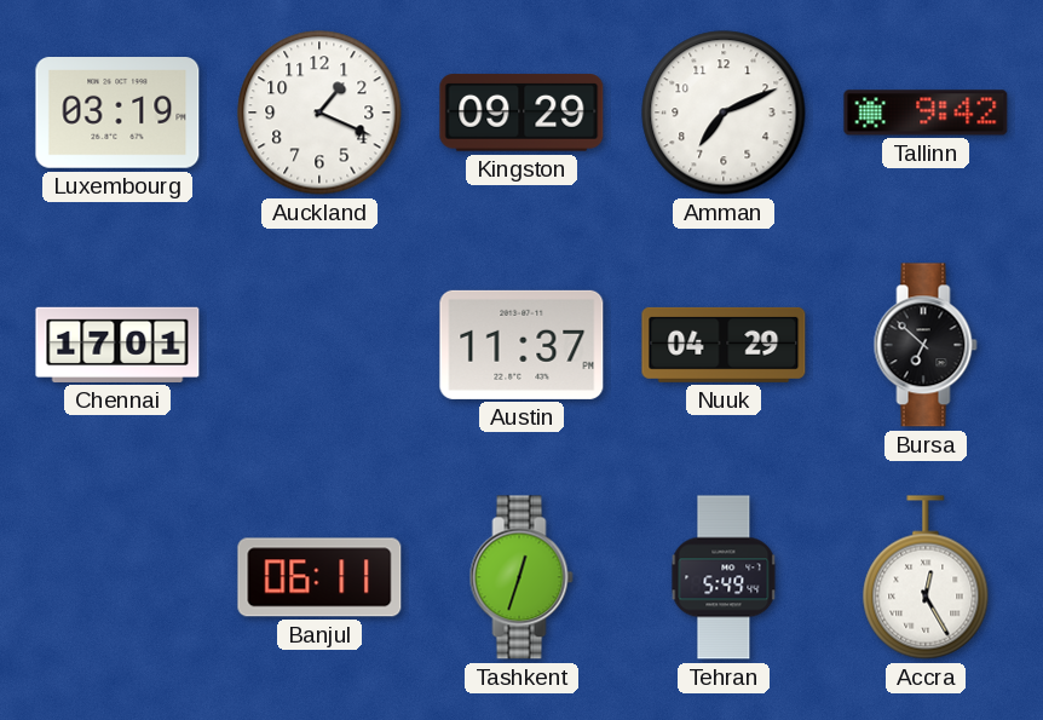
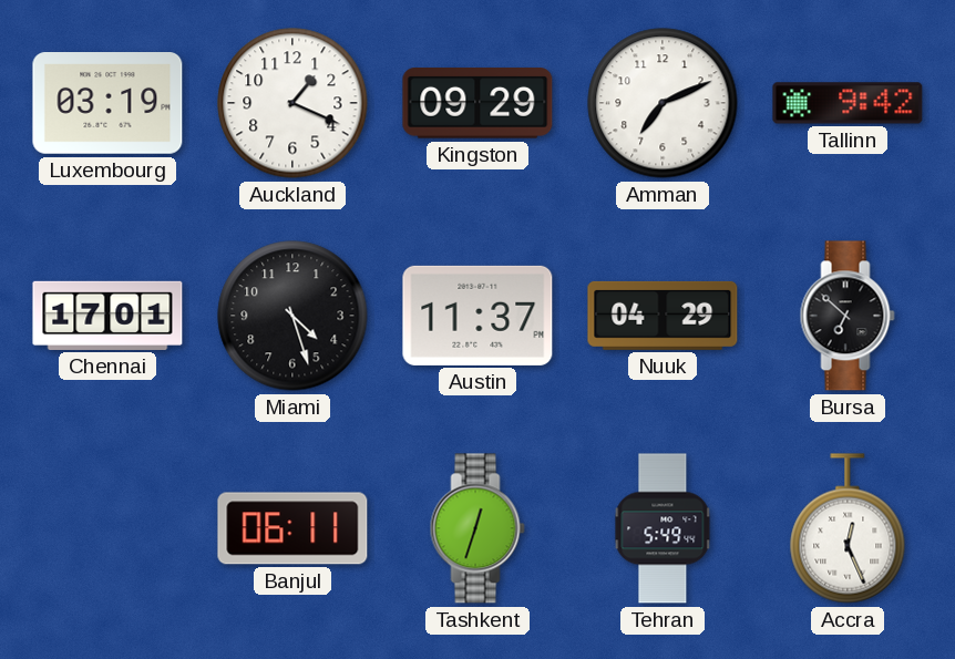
Miami: none -> 4:27
Accra: 12:25 -> 12:26
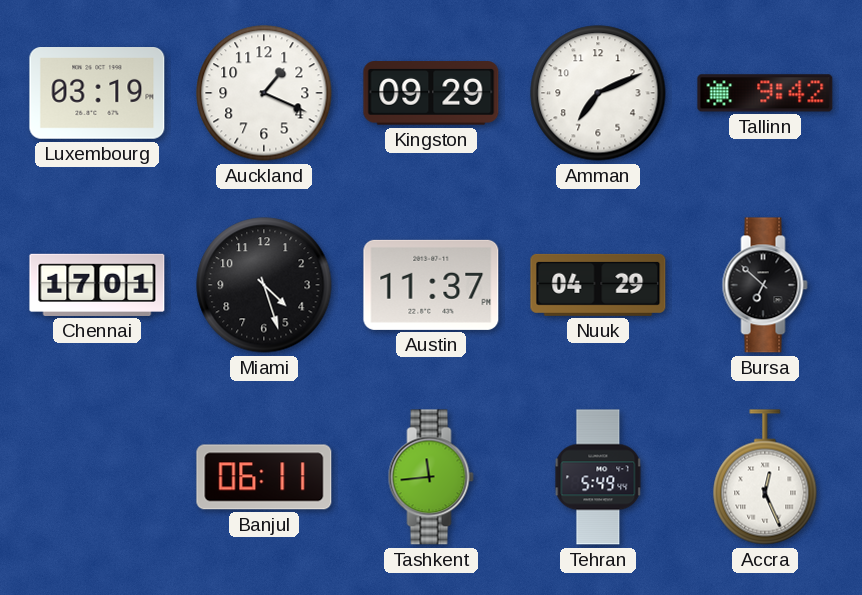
Tashkent: 12:33 -> 11:44
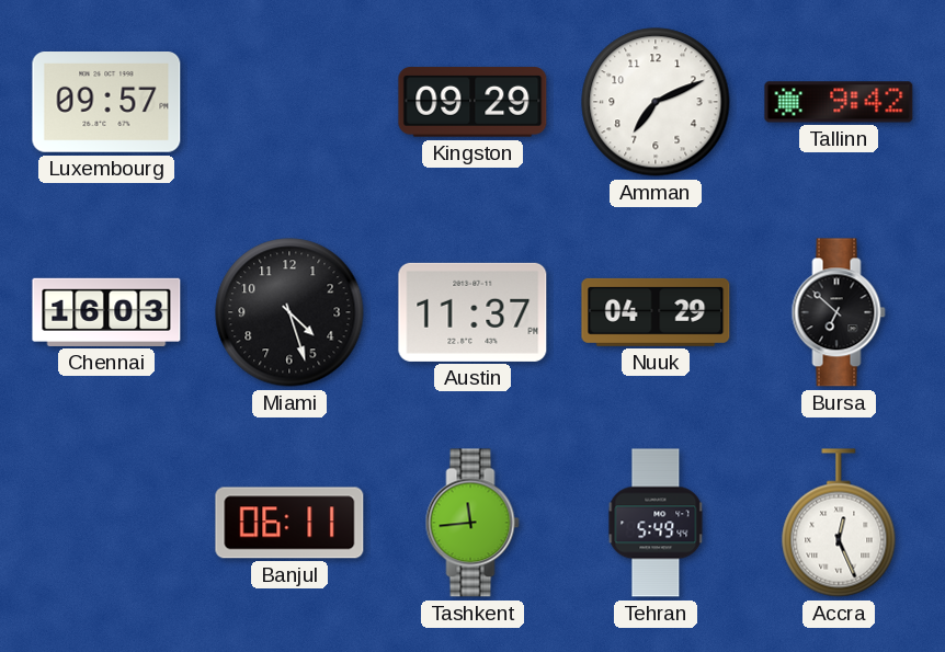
Luxembourg: 03:19 -> 09:57
Auckland: 1:19 -> none
Chennai: 17:01 -> 16:03
